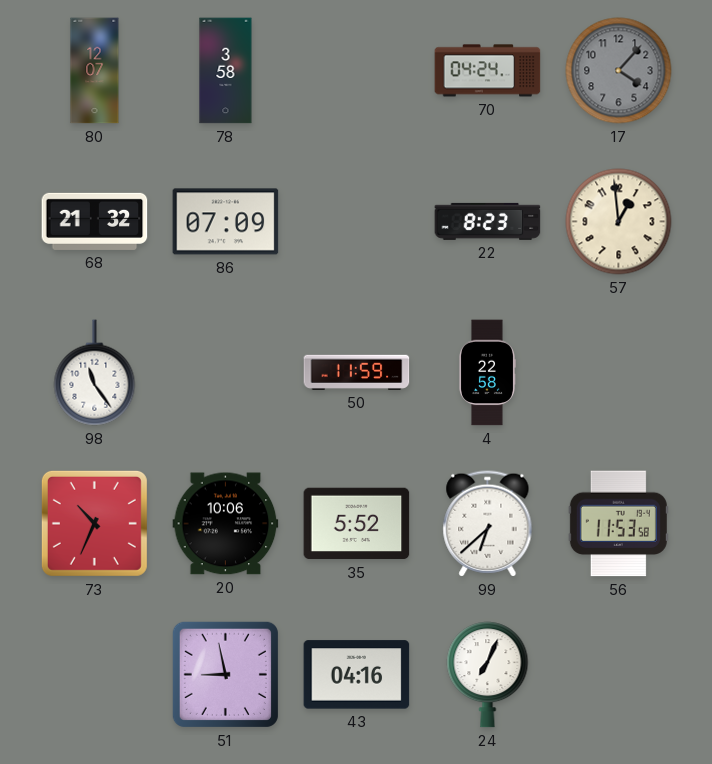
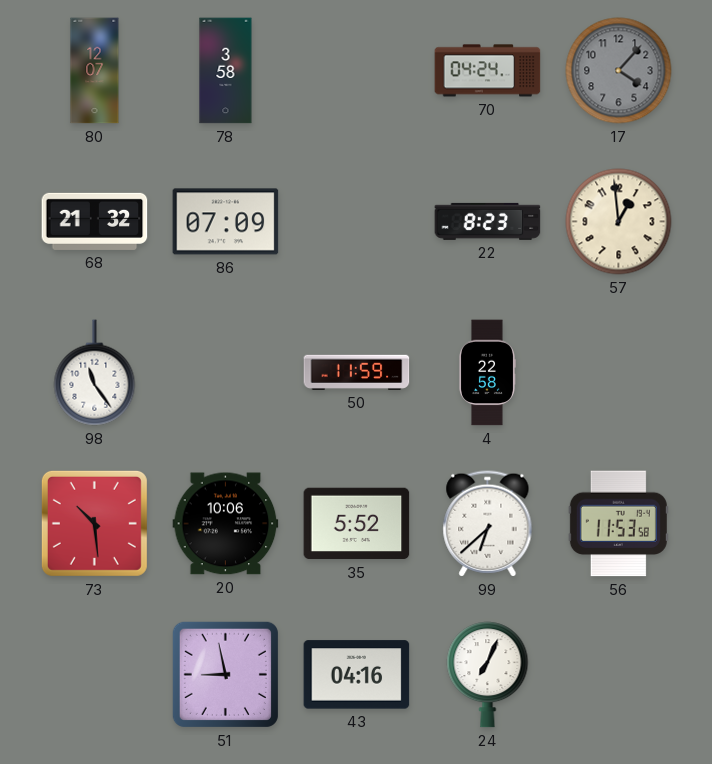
73: 10:34 -> 10:29
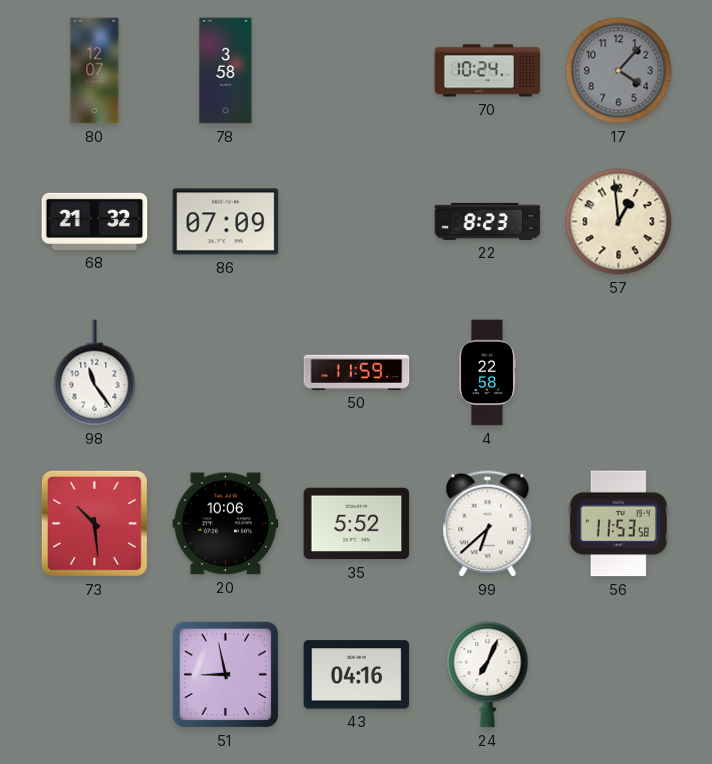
70: 04:24 -> 10:24
